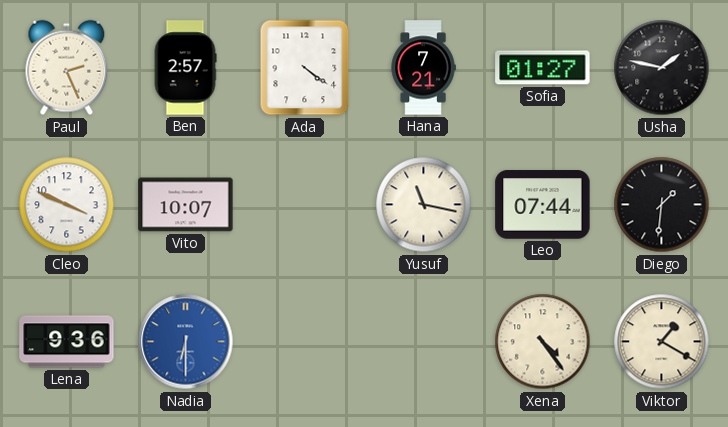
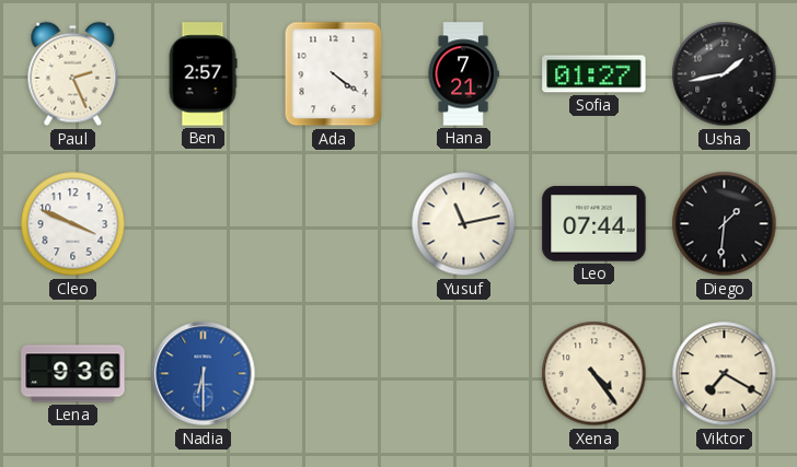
Usha: 1:47 -> 1:43
Vito: 10:07 -> none
Yusuf: 11:17 -> 11:13
Viktor: 1:20 -> 7:20
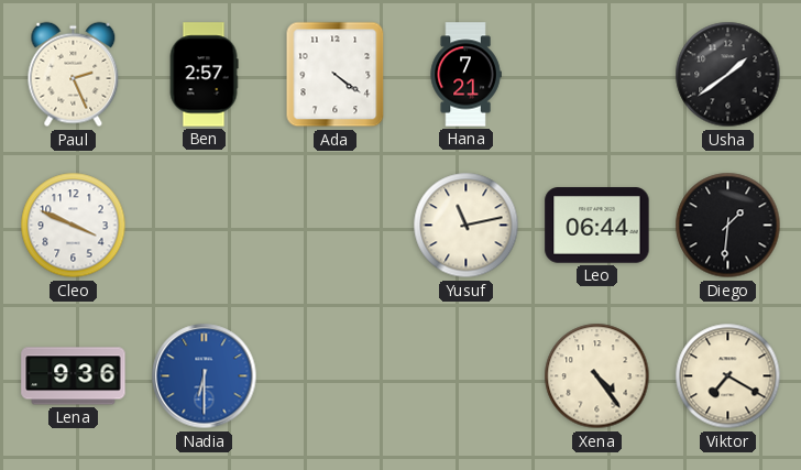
Sofia: 01:27 -> none
Usha: 1:43 -> 1:39
Leo: 07:44 -> 06:44
